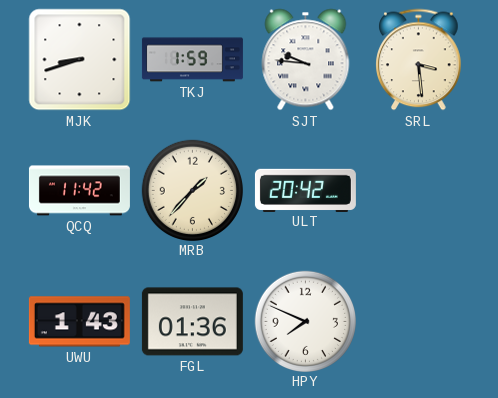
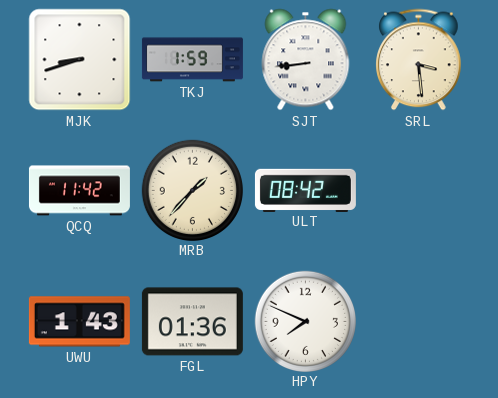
SJT: 9:46 -> 8:44
ULT: 20:42 -> 08:42
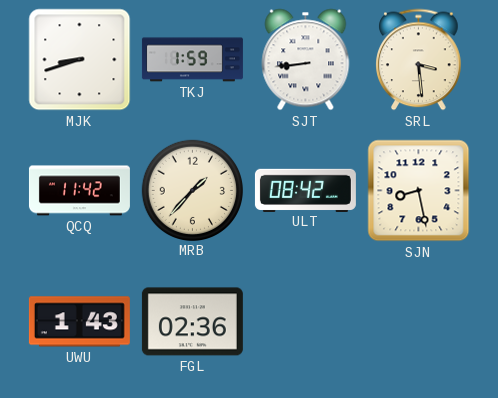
SJN: none -> 8:28
FGL: 01:36 -> 02:36
HPY: 7:49 -> none
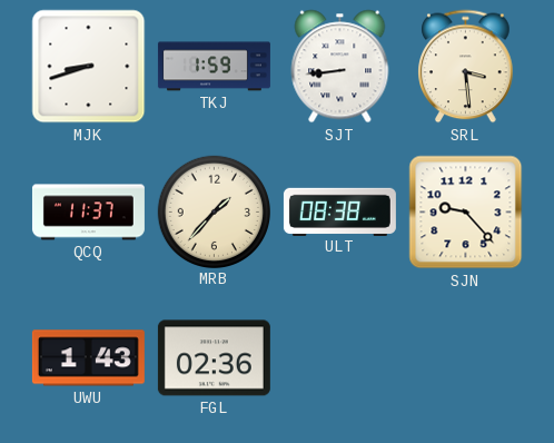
QCQ: 11:42 -> 11:37
ULT: 08:42 -> 08:38
SJN: 8:28 -> 9:23
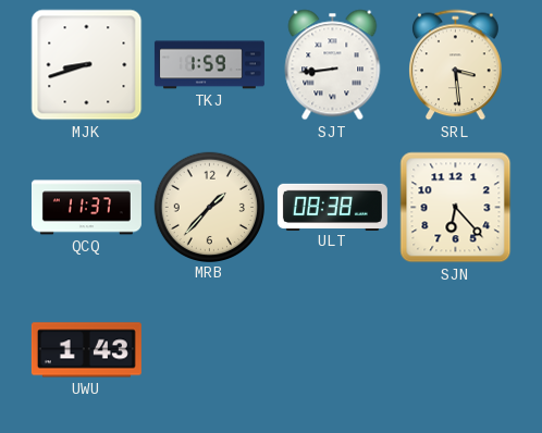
SJN: 9:23 -> 6:23
FGL: 02:36 -> none
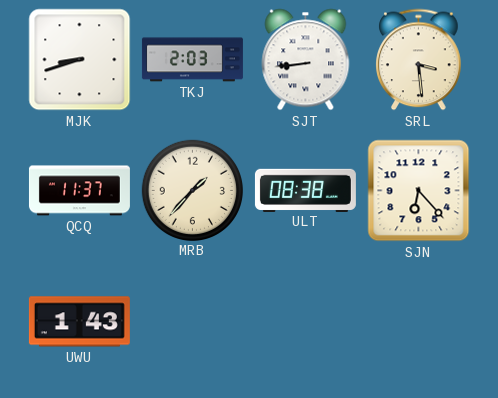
TKJ: 1:59 -> 2:03
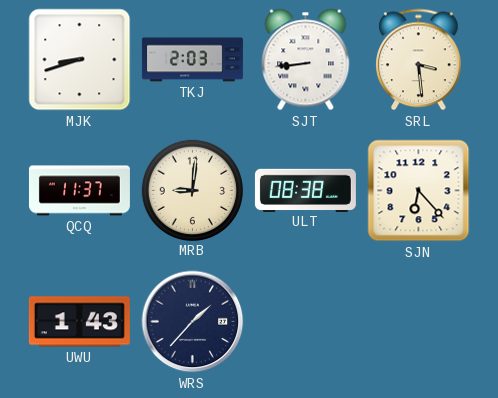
MRB: 1:37 -> 9:01
WRS: none -> 1:37
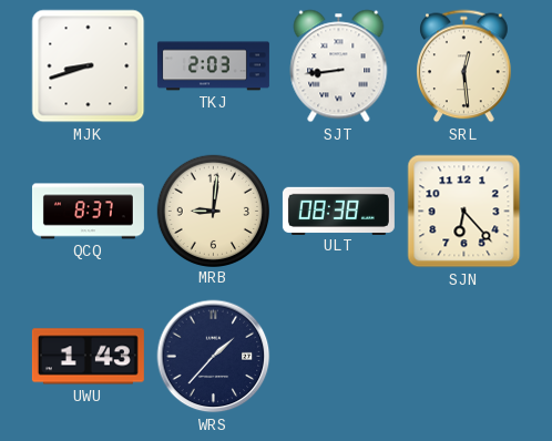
SRL: 3:29 -> 12:29
QCQ: 11:37 -> 8:37
